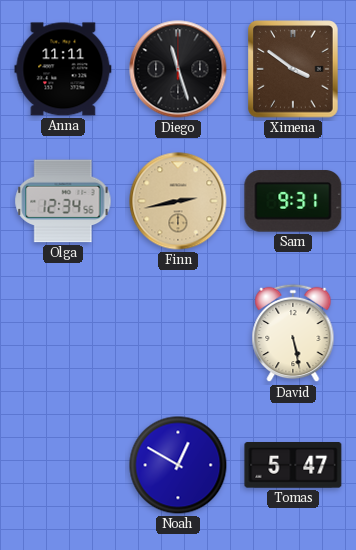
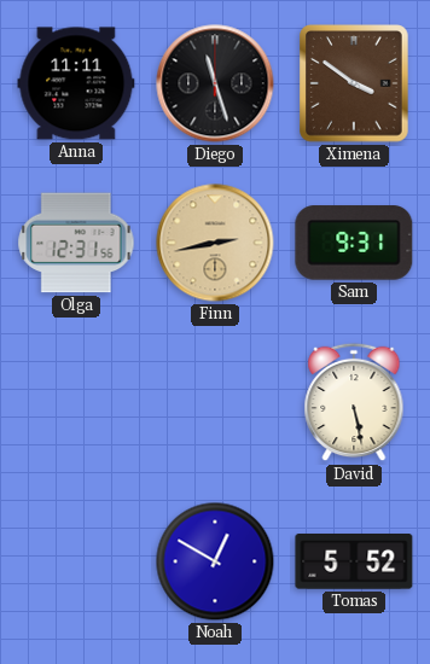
Olga: 12:34 -> 12:31
Tomas: 5:47 -> 5:52
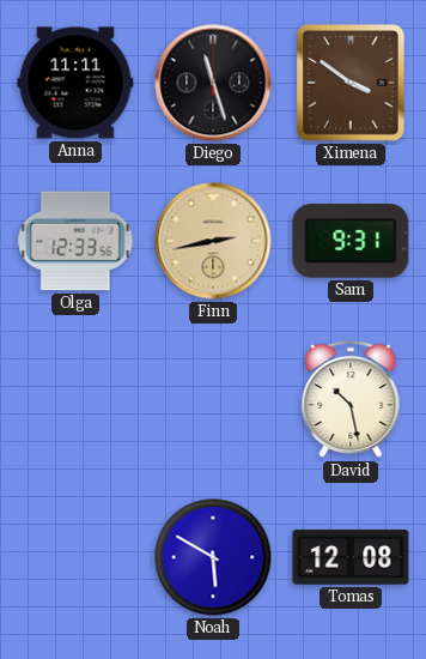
Olga: 12:31 -> 12:33
David: 5:28 -> 10:28
Noah: 12:50 -> 5:50
Tomas: 5:52 -> 12:08
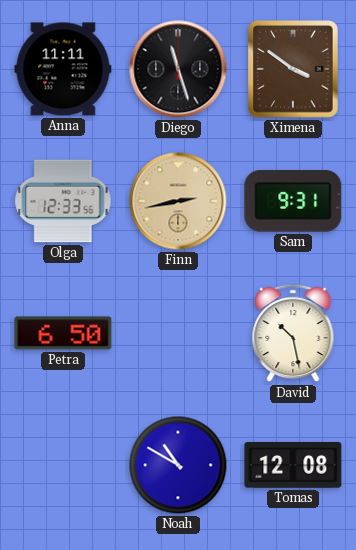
Petra: none -> 6:50
Noah: 5:50 -> 10:50
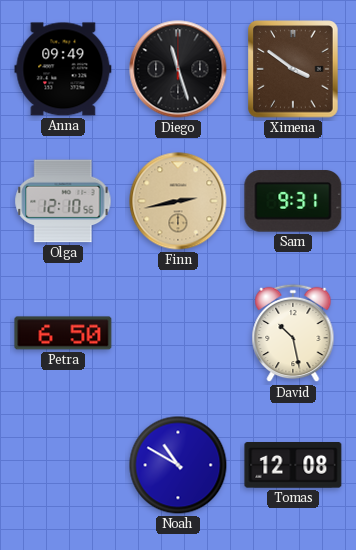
Anna: 11:11 -> 09:49
Olga: 12:33 -> 12:10
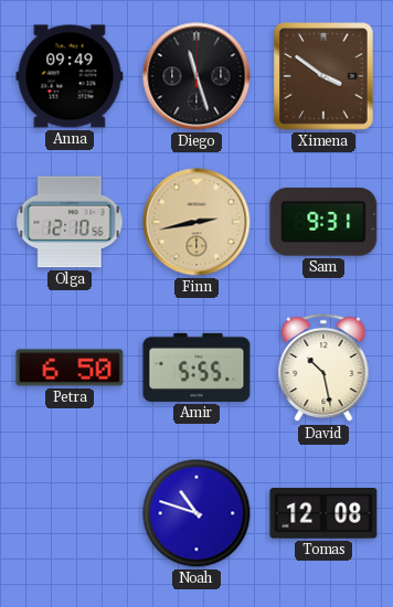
Amir: none -> 5:55
Noah: 10:50 -> 10:48
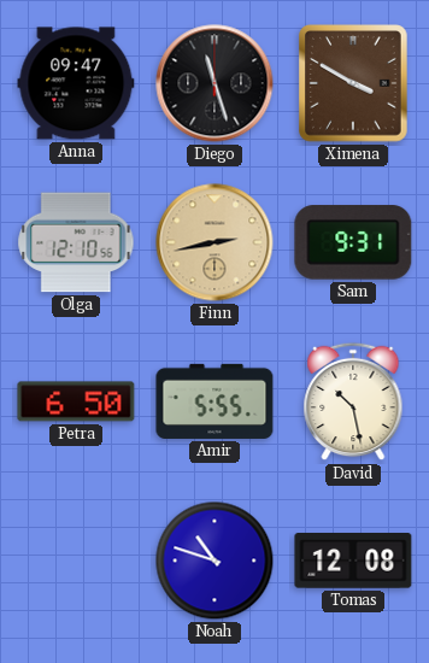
Anna: 09:49 -> 09:47
Ximena: 3:51 -> 3:50
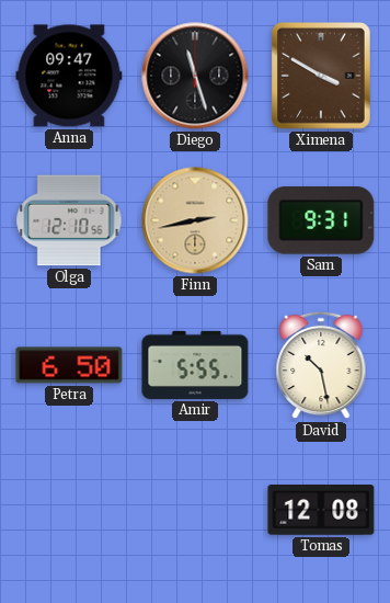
Noah: 10:48 -> none
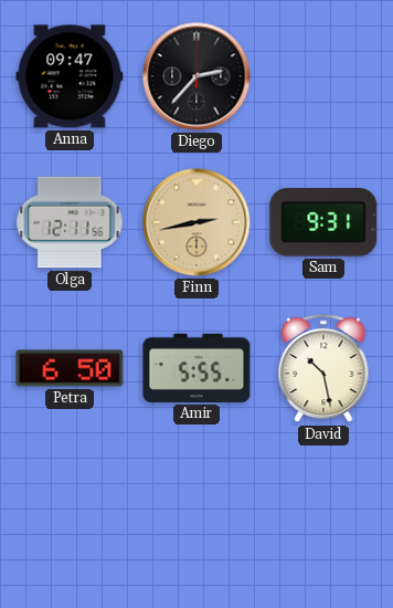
Diego: 11:27 -> 2:37
Ximena: 3:50 -> none
Olga: 12:10 -> 12:11
Tomas: 12:08 -> none
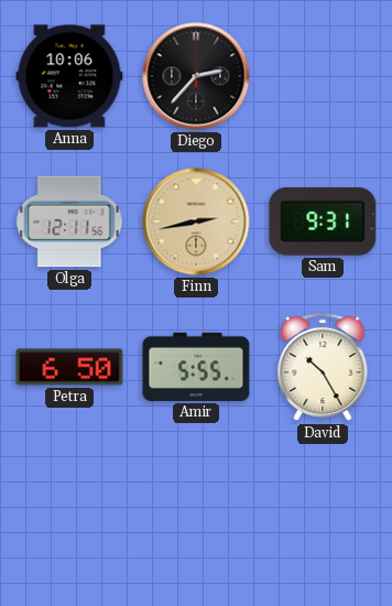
Anna: 09:47 -> 10:06
David: 10:28 -> 10:25
